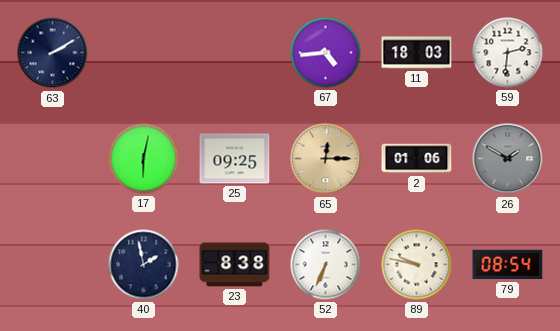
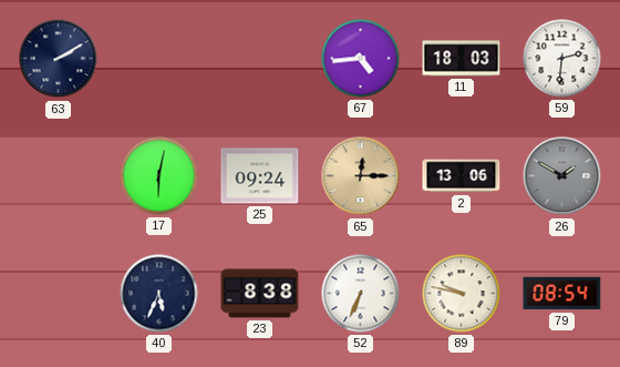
25: 09:25 -> 09:24
2: 01:06 -> 13:06
40: 1:58 -> 5:34
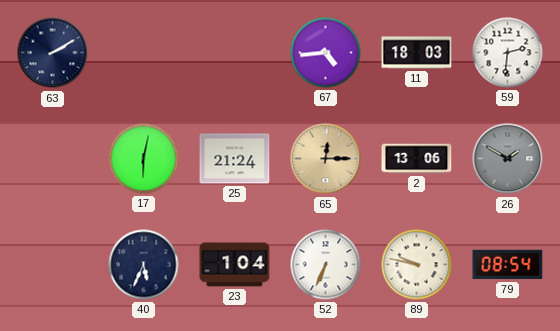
25: 09:24 -> 21:24
23: 8:38 -> 1:04
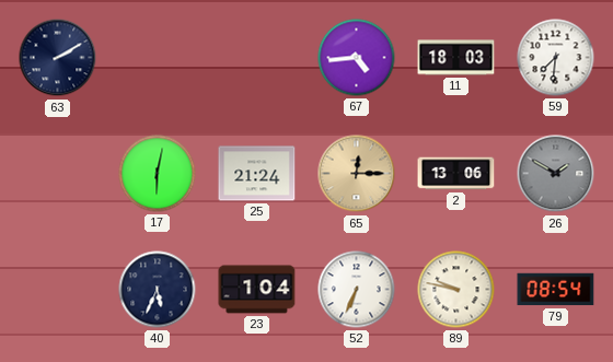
59: 2:31 -> 7:31
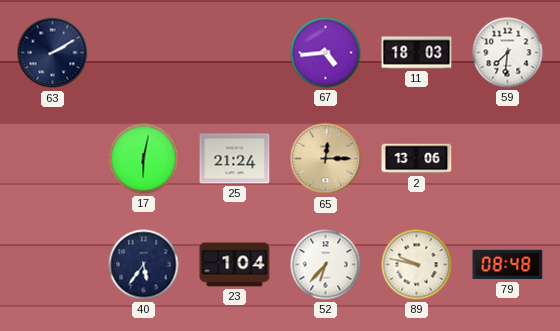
26: 1:50 -> none
40: 5:34 -> 5:36
52: 6:34 -> 6:37
79: 08:54 -> 08:48
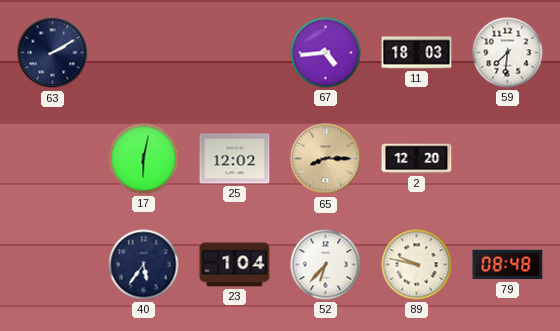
25: 21:24 -> 12:02
65: 12:15 -> 8:15
2: 13:06 -> 12:20
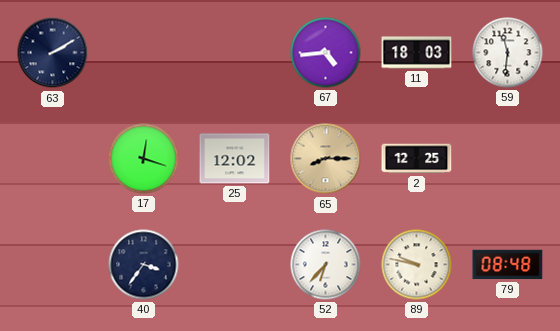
59: 7:31 -> 11:31
17: 6:02 -> 12:18
2: 12:20 -> 12:25
40: 5:36 -> 3:36
23: 1:04 -> none
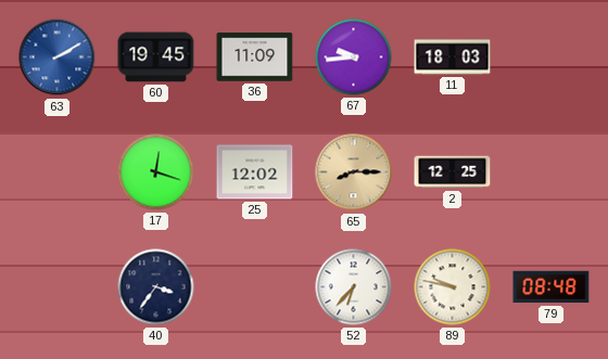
63 dial: navy -> blue
60: none -> 19:45
36: none -> 11:09
67: 4:44 -> 9:44
59: 11:31 -> none
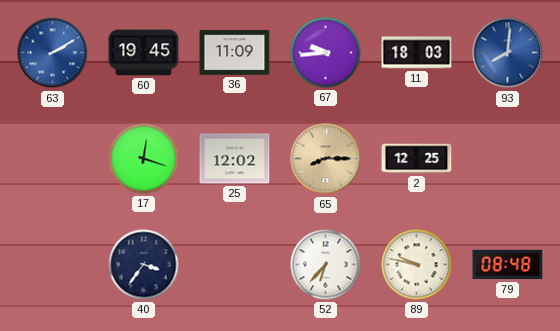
93: none -> 8:01
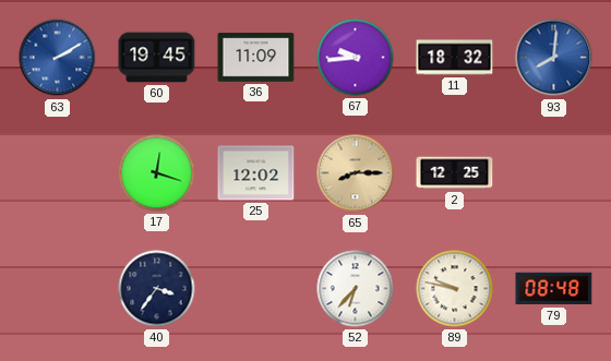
11: 18:03 -> 18:32
